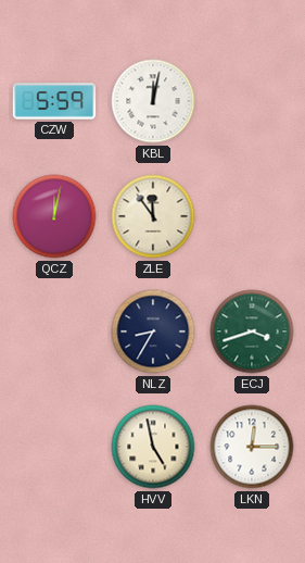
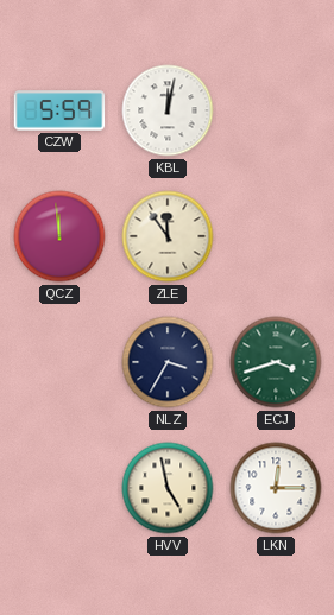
QCZ: 12:02 -> 11:59
NLZ: 8:35 -> 3:35
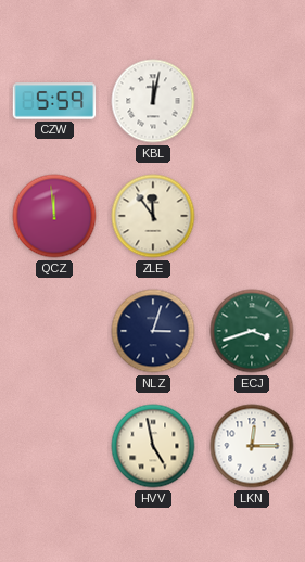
NLZ: 3:35 -> 3:03
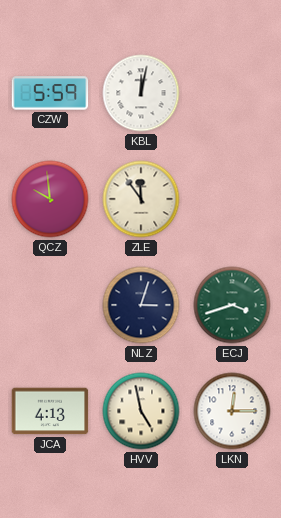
QCZ: 11:59 -> 9:59
JCA: none -> 4:13
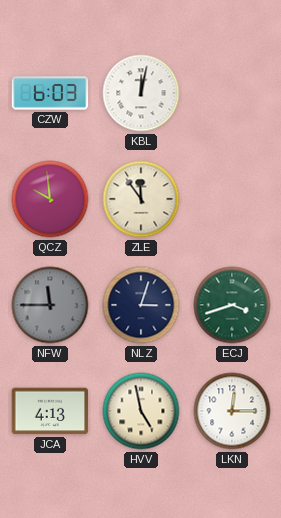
CZW: 5:59 -> 6:03
NFW: none -> 11:45
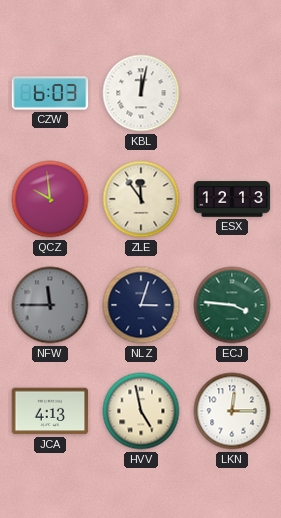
ESX: none -> 12:13
ECJ: 3:42 -> 3:46
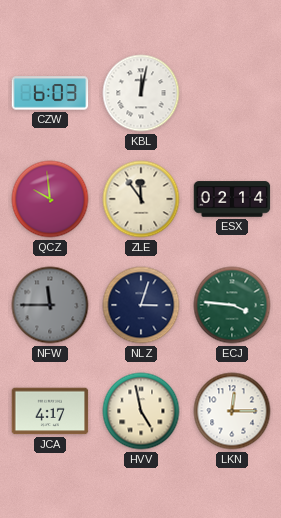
ESX: 12:13 -> 02:14
JCA: 4:13 -> 4:17
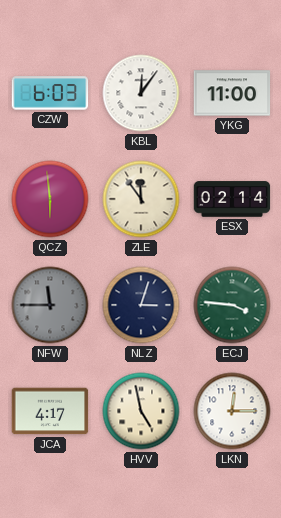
KBL: 12:02 -> 12:06
YKG: none -> 11:00
QCZ: 9:59 -> 5:59
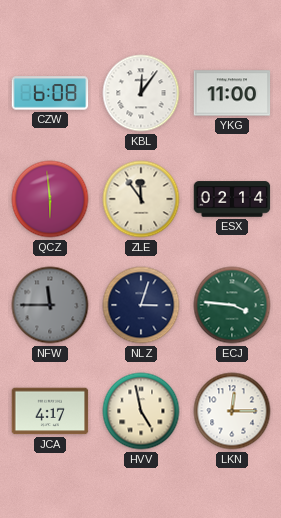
CZW: 6:03 -> 6:08
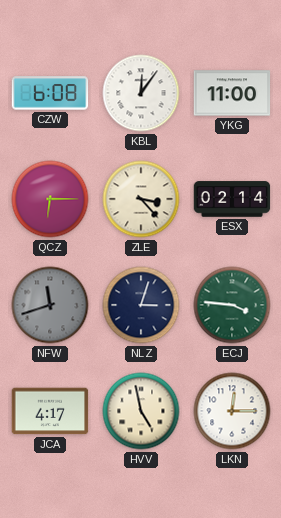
QCZ: 5:59 -> 6:15
ZLE: 11:54 -> 3:23
NFW: 11:45 -> 11:42
